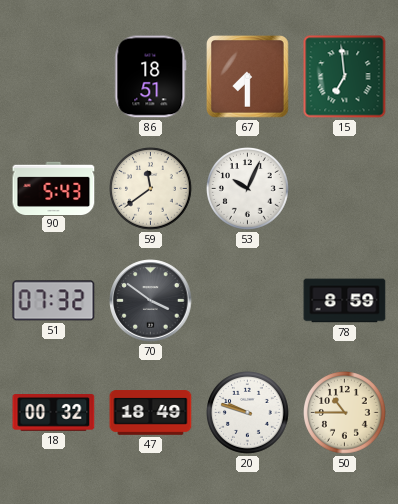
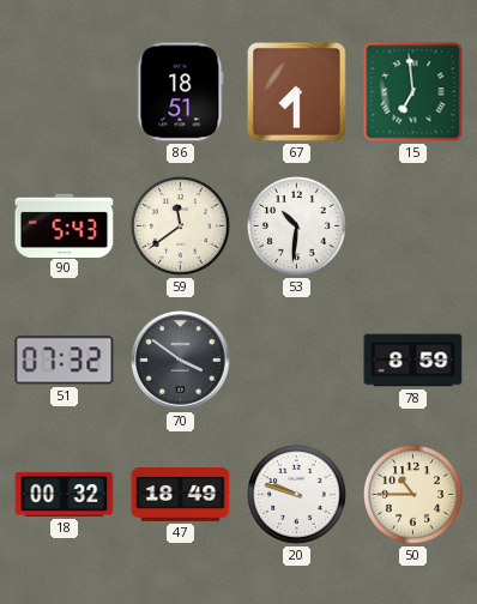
53: 10:04 -> 10:31
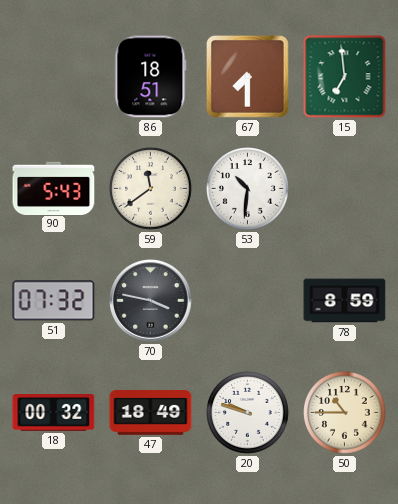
70: 3:51 -> 3:47
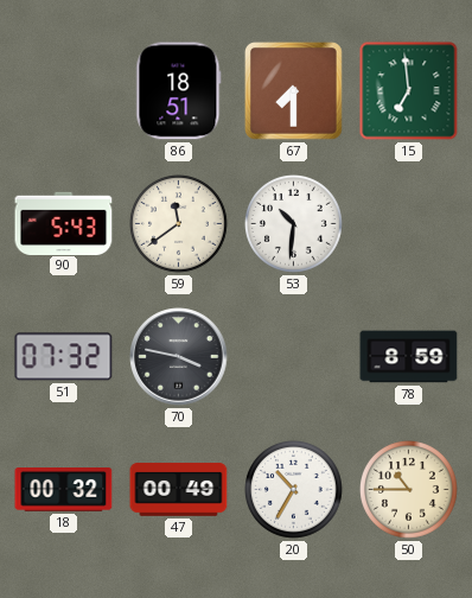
47: 18:49 -> 00:49
20: 9:48 -> 10:35
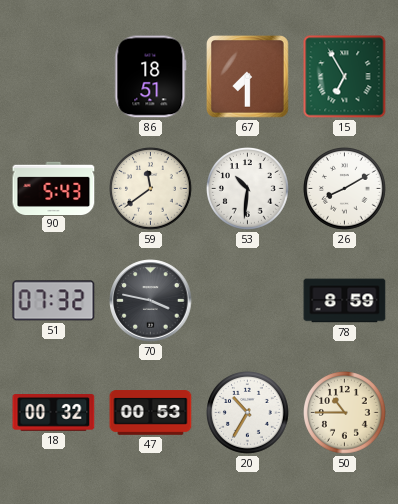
15: 6:59 -> 6:55
26: none -> 8:10
47: 00:49 -> 00:53
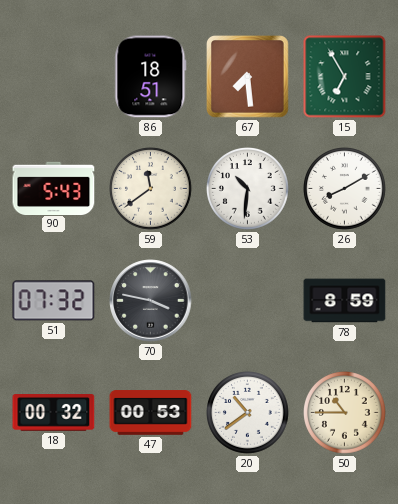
67: 7:30 -> 7:29
20: 10:35 -> 10:39
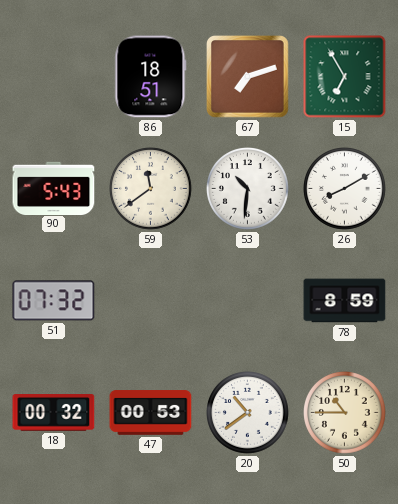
67: 7:29 -> 7:12
70: 3:47 -> none
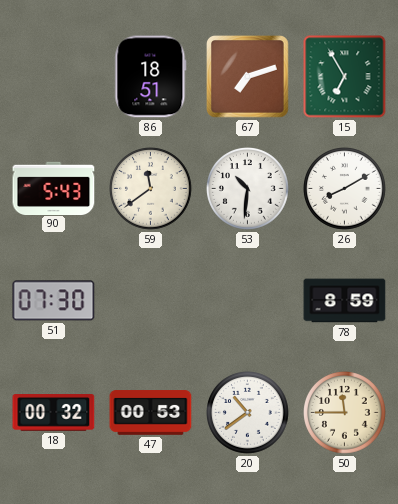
51: 07:32 -> 07:30
50: 10:45 -> 11:45
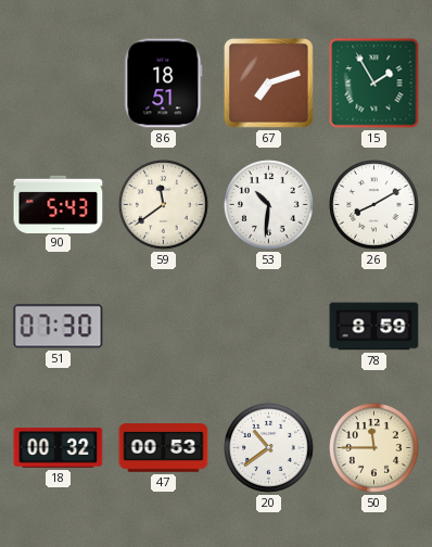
15: 6:55 -> 1:55
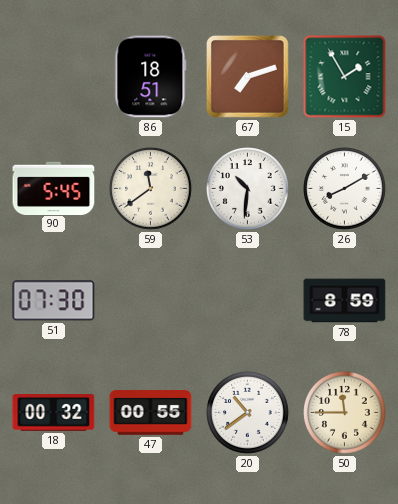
90: 5:43 -> 5:45
47: 00:53 -> 00:55
